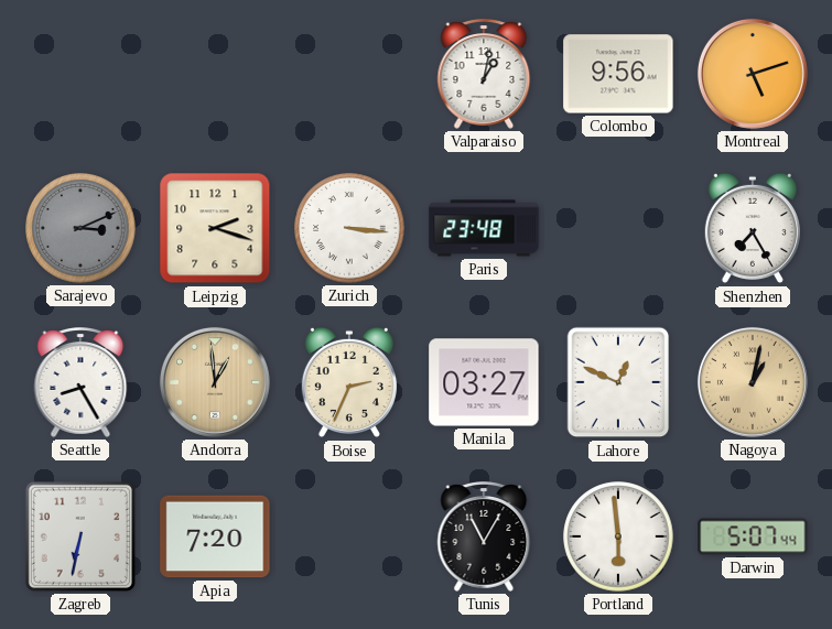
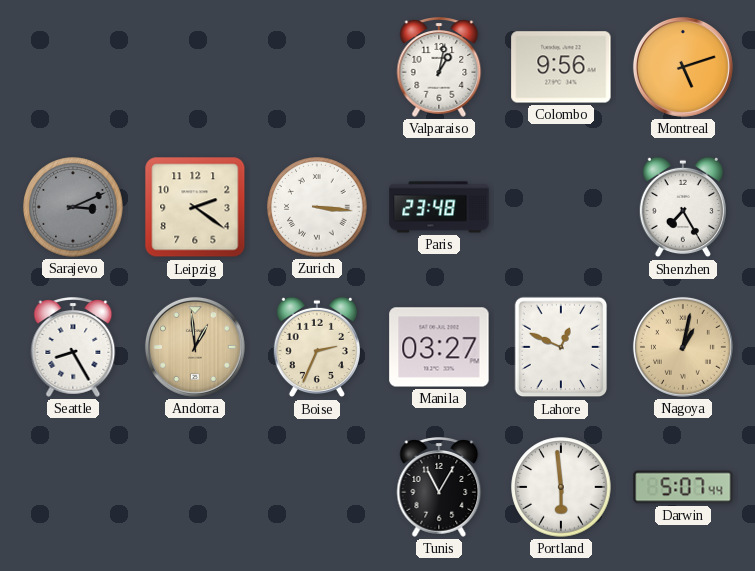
Leipzig: 2:18 -> 2:21
Zagreb: 6:32 -> none
Apia: 7:20 -> none
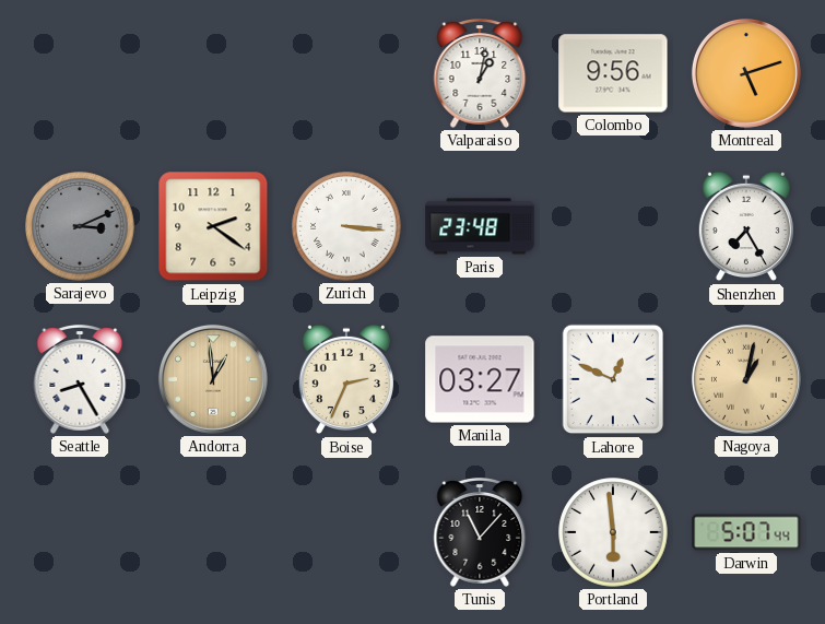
Tunis: 11:05 -> 11:07
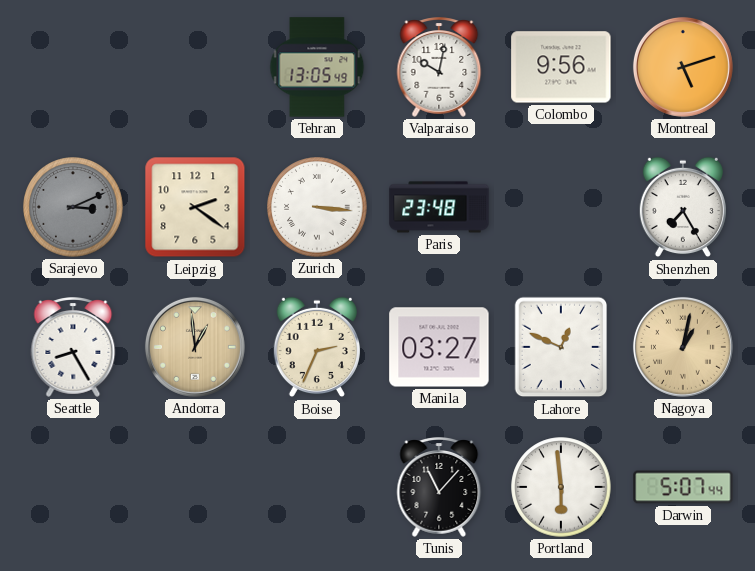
Tehran: none -> 13:05
Valparaiso: 1:02 -> 10:02
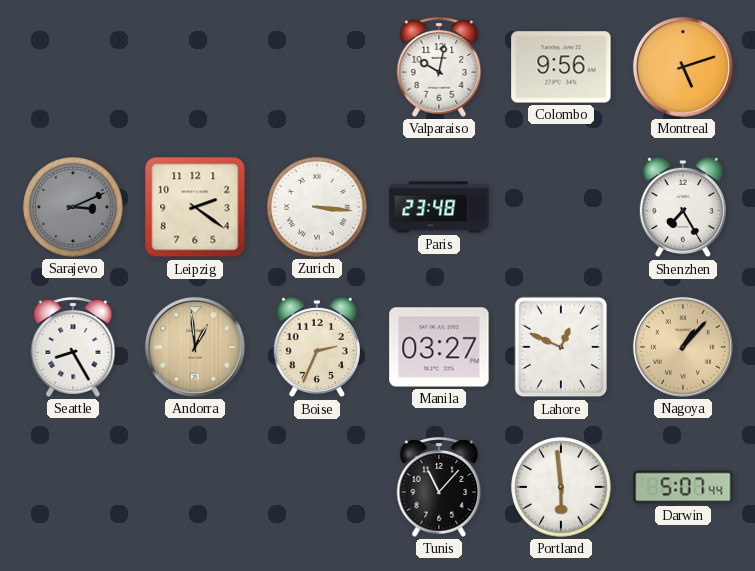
Tehran: 13:05 -> none
Nagoya: 1:02 -> 1:07
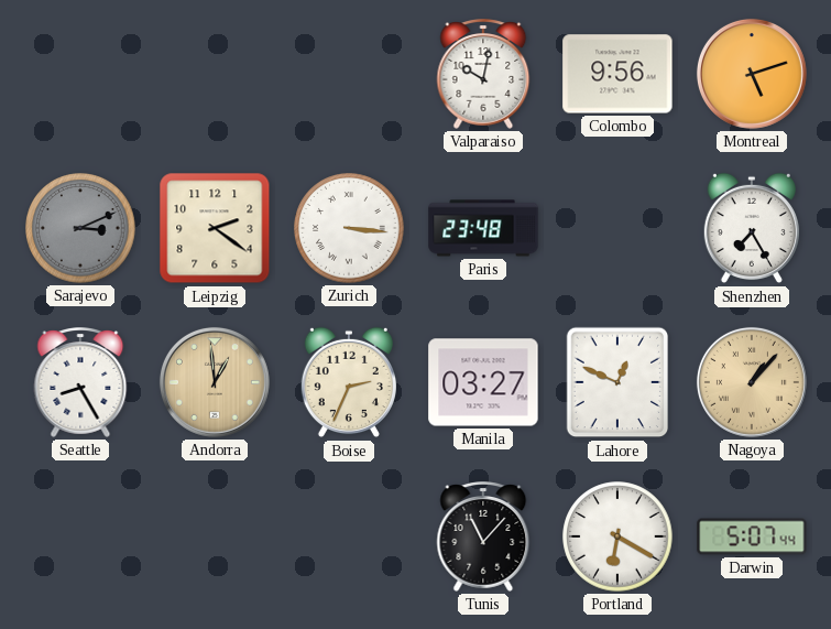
Portland: 5:59 -> 6:20
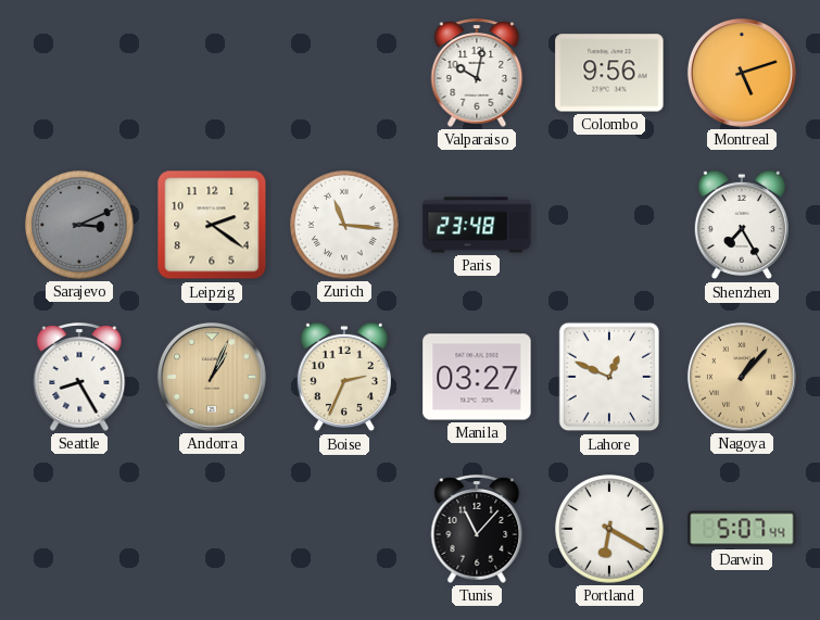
Zurich: 3:16 -> 11:16
Andorra: 12:59 -> 1:04
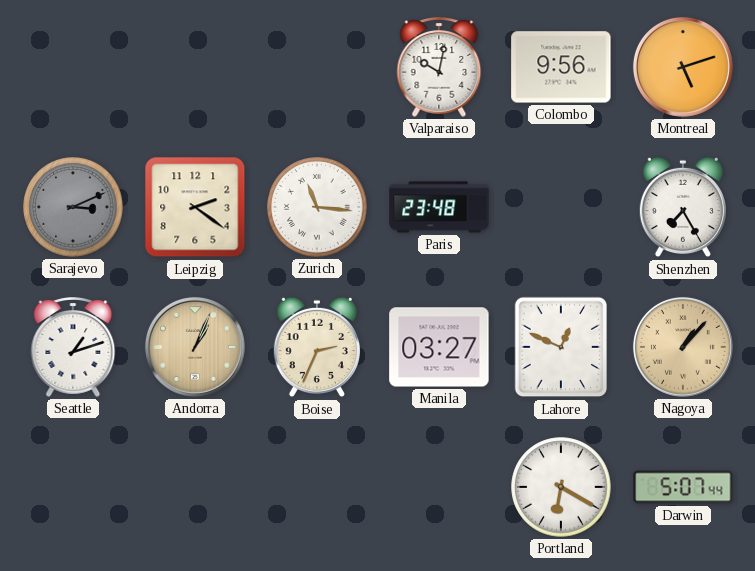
Seattle: 8:25 -> 1:12
Tunis: 11:07 -> none
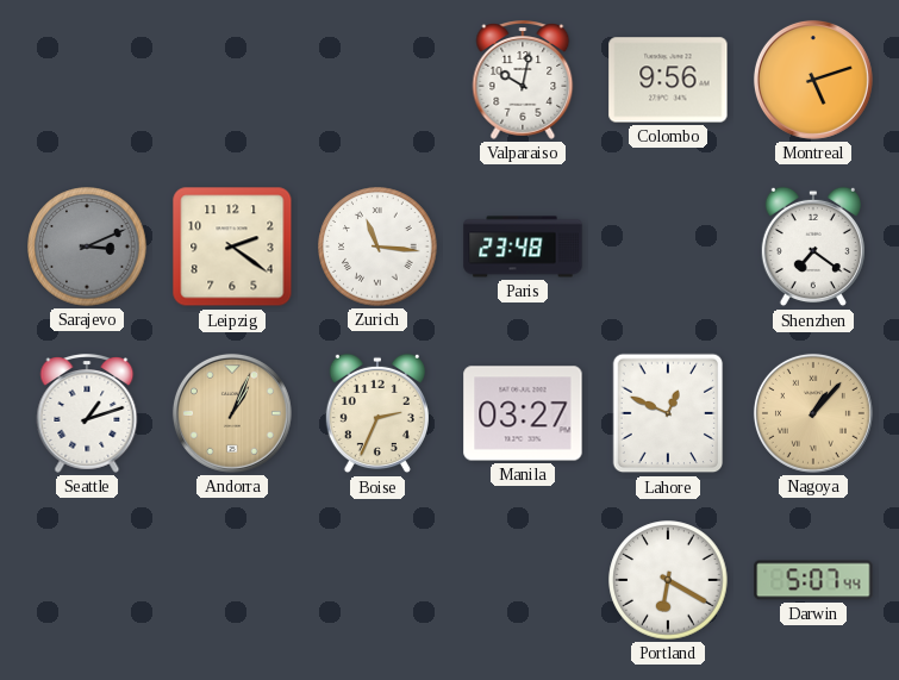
Shenzhen: 7:25 -> 7:21
